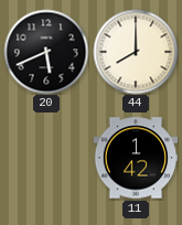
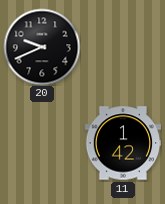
20: 5:41 -> 9:41
44: 8:00 -> none
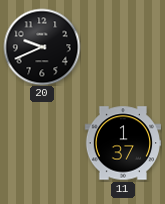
11: 1:42 -> 1:37
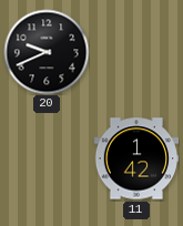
11: 1:37 -> 1:42
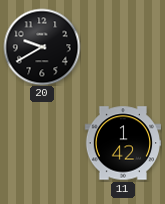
20: 9:41 -> 9:40
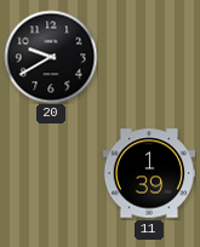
11: 1:42 -> 1:39
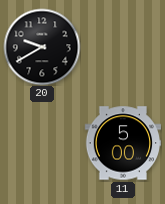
11: 1:39 -> 5:00
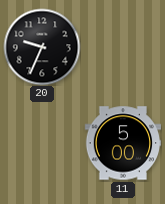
20: 9:40 -> 9:34
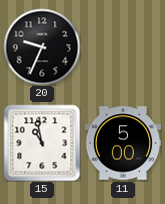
15: none -> 10:58
